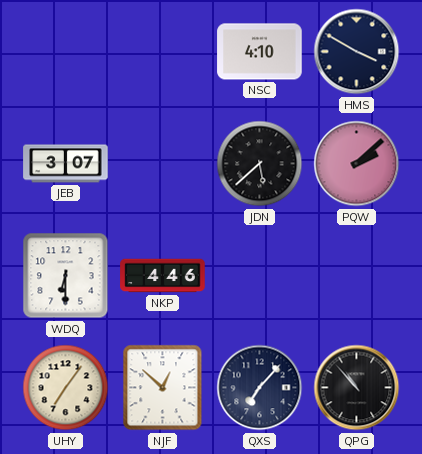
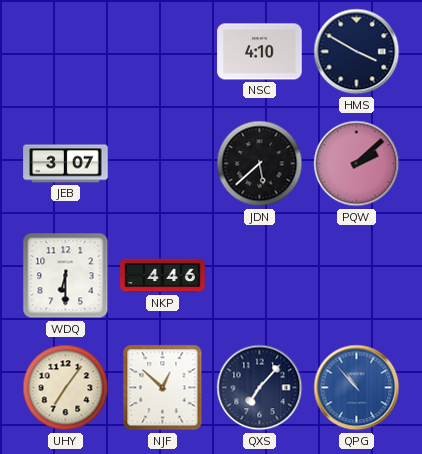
QPG dial: black -> blue
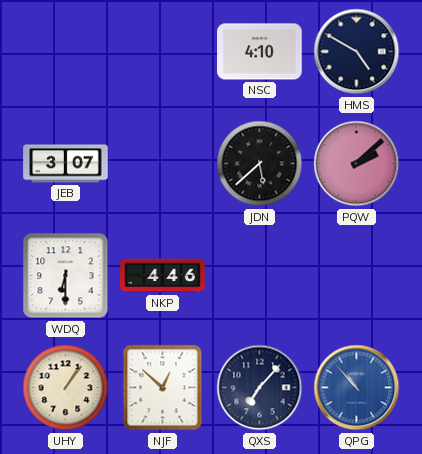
HMS: 3:50 -> 4:50
UHY: 7:06 -> 1:06
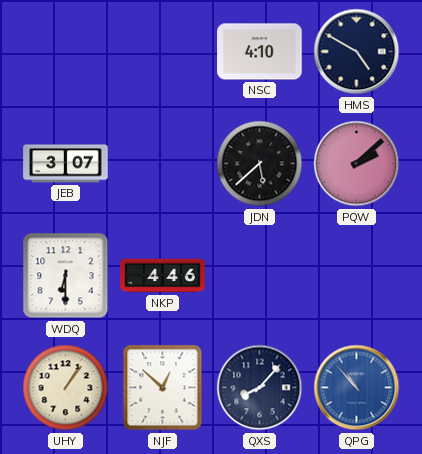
QXS: 7:07 -> 8:07
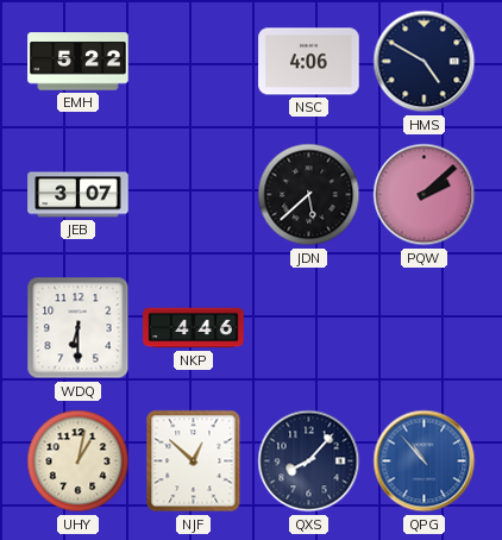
EMH: none -> 5:22
NSC: 4:10 -> 4:06
UHY: 1:06 -> 1:02
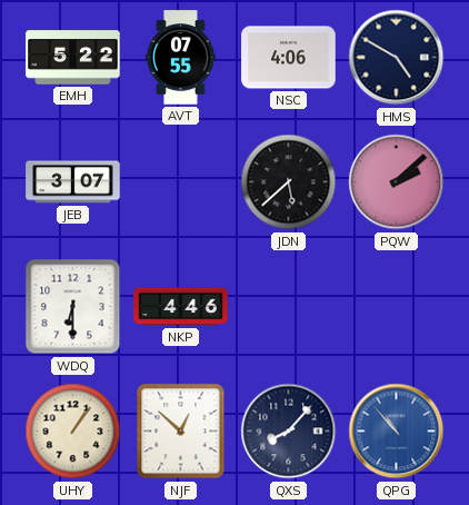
AVT: none -> 07:55
UHY: 1:02 -> 1:06
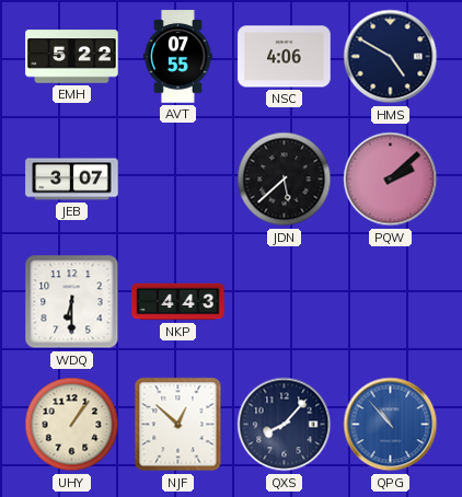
NKP: 4:46 -> 4:43
